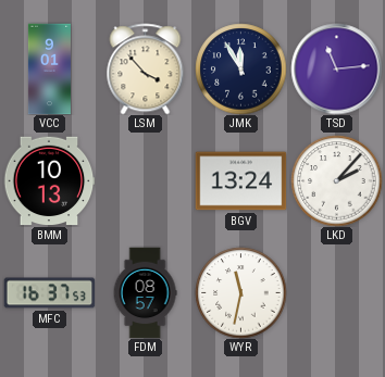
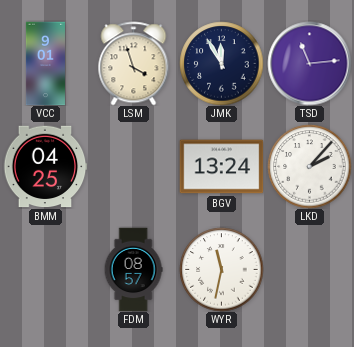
LSM: 3:53 -> 3:57
BMM: 10:13 -> 04:25
MFC: 16:37 -> none
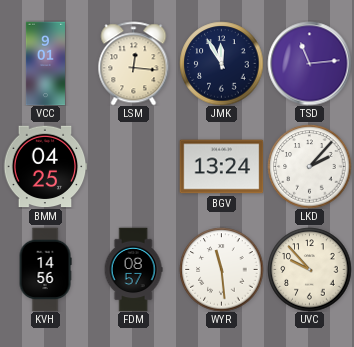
LSM: 3:57 -> 12:16
KVH: none -> 14:56
WYR: 11:32 -> 11:29
UVC: none -> 9:53
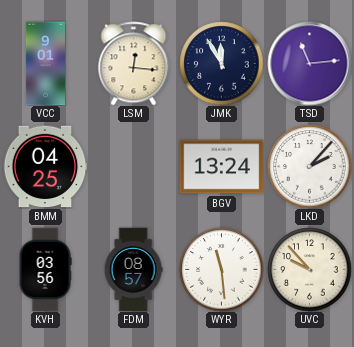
KVH: 14:56 -> 03:56
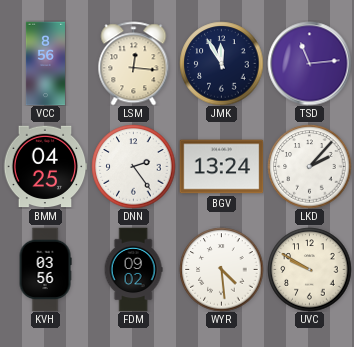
VCC: 9:01 -> 8:56
DNN: none -> 2:24
FDM: 08:57 -> 09:02
WYR: 11:29 -> 4:29
UVC: 9:53 -> 9:50
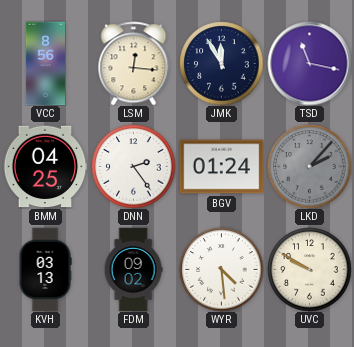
TSD: 11:14 -> 11:17
BGV: 13:24 -> 01:24
LKD dial: white -> grey
KVH: 03:56 -> 03:13
